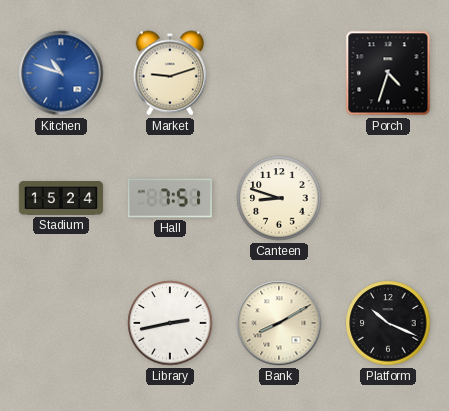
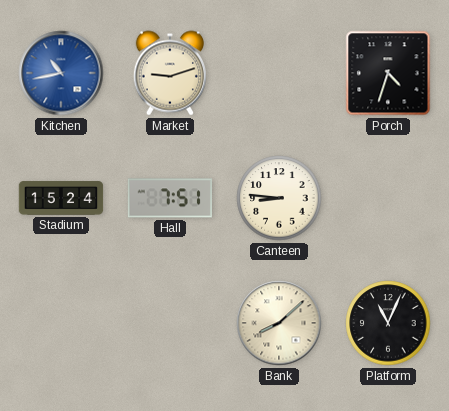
Kitchen: 10:48 -> 10:43
Canteen: 8:48 -> 8:46
Library: 2:43 -> none
Bank: 8:10 -> 8:08
Platform: 10:19 -> 11:04
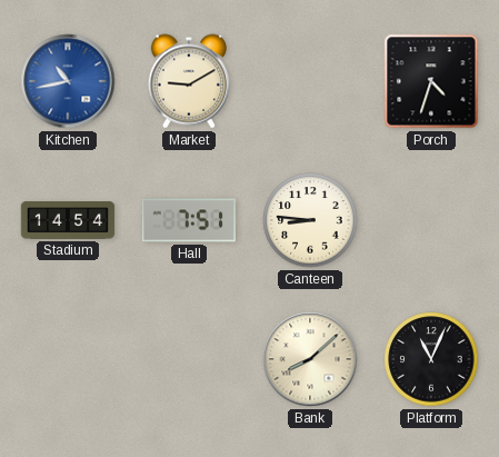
Market: 9:12 -> 9:10
Stadium: 15:24 -> 14:54
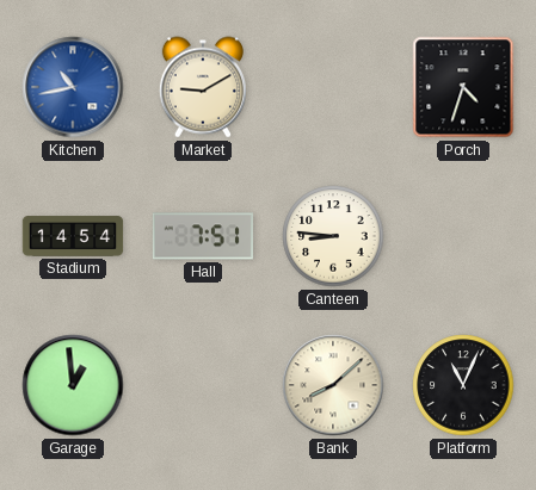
Garage: none -> 12:59
